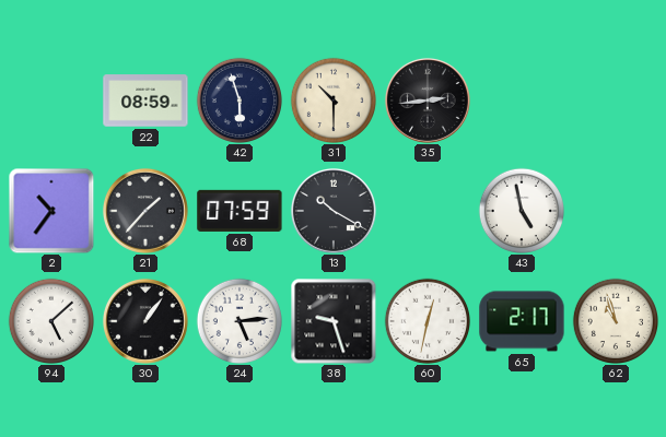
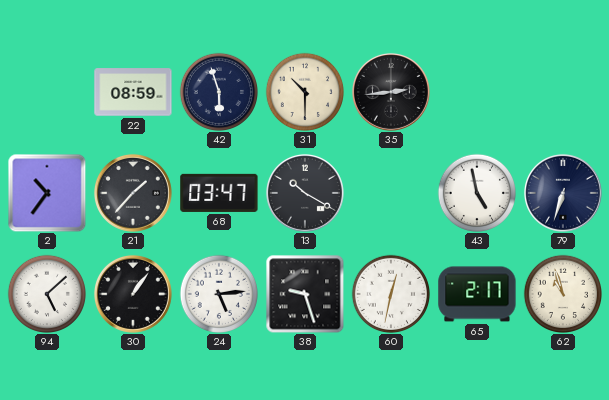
68: 07:59 -> 03:47
79: none -> 6:33
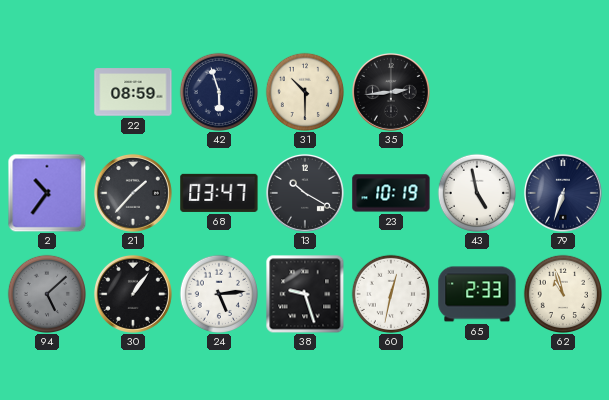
23: none -> 10:19
94 dial: white -> grey
65: 2:17 -> 2:33
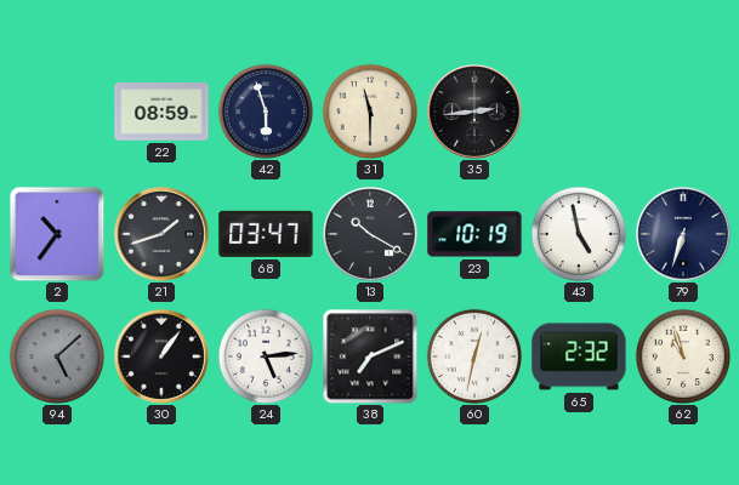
31: 10:30 -> 11:30
21: 1:37 -> 1:42
38: 9:27 -> 7:11
65: 2:33 -> 2:32
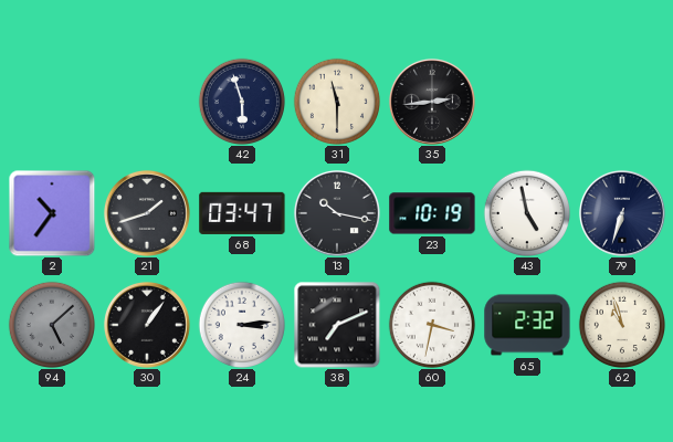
22: 08:59 -> none
13: 10:20 -> 10:17
24: 5:14 -> 3:14
60: 12:32 -> 3:32
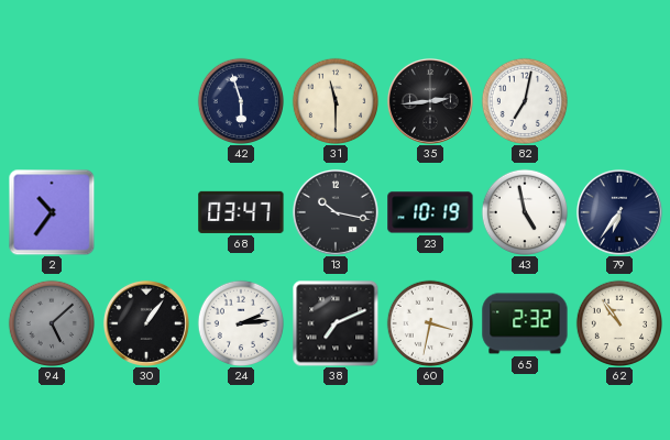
82: none -> 7:02
21: 1:42 -> none
79: 6:33 -> 6:36
24: 3:14 -> 2:14
62: 10:57 -> 10:54
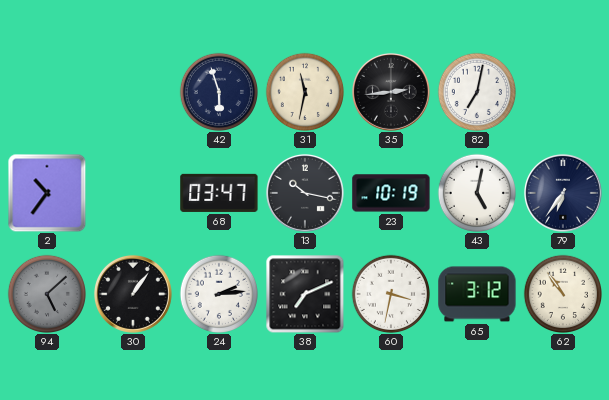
31: 11:30 -> 11:32
43: 4:58 -> 5:02
65: 2:32 -> 3:12
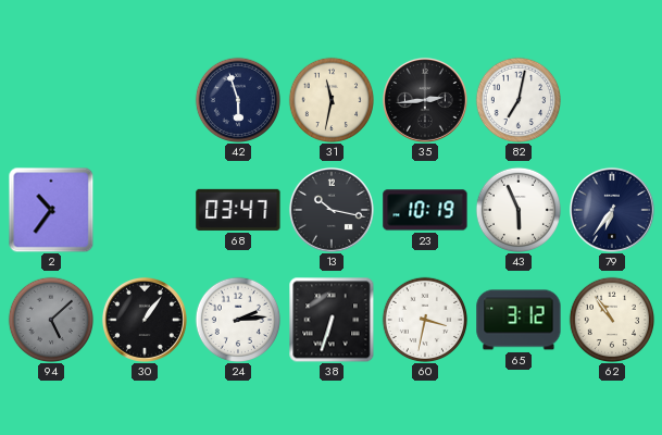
43: 5:02 -> 5:56
38: 7:11 -> 6:33
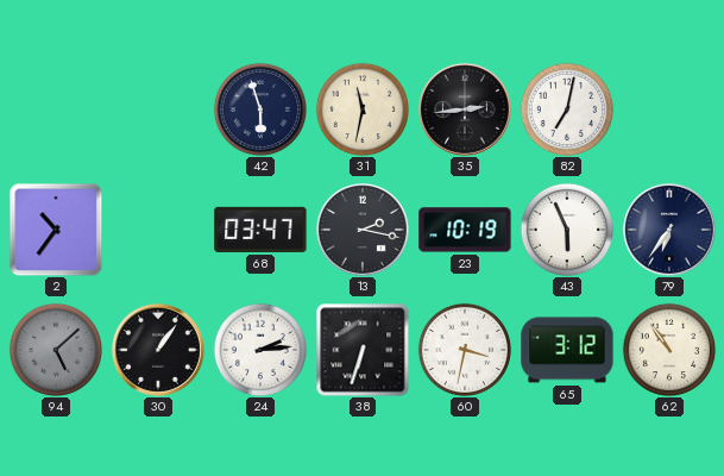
13: 10:17 -> 2:17
